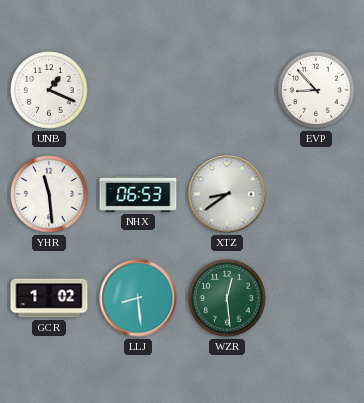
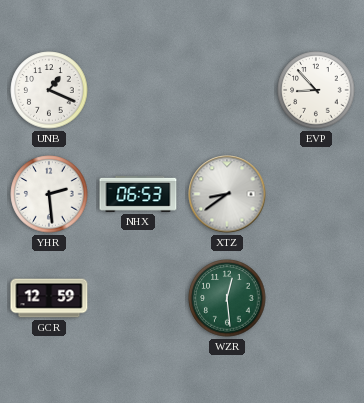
YHR: 11:29 -> 2:29
GCR: 1:02 -> 12:59
LLJ: 8:29 -> none
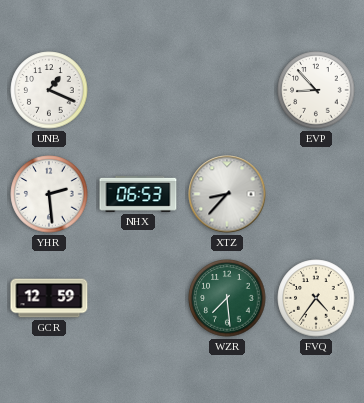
XTZ: 8:39 -> 8:37
WZR: 12:29 -> 7:29
FVQ: none -> 4:36
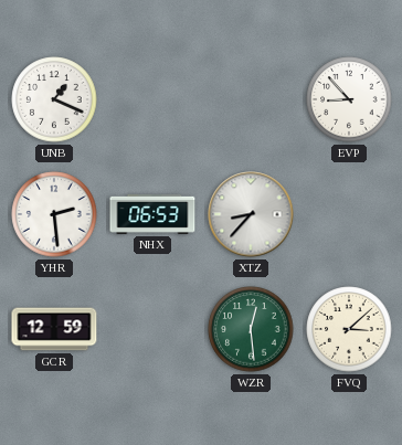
WZR: 7:29 -> 12:29
FVQ: 4:36 -> 3:08
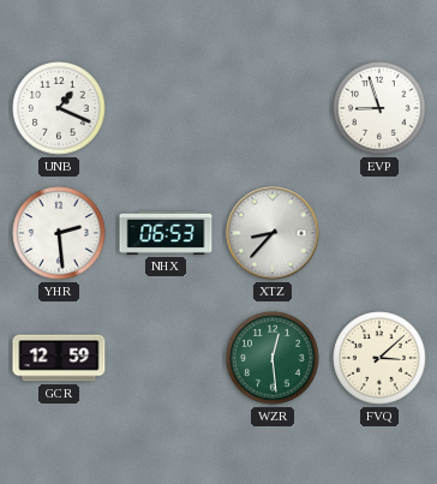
EVP: 8:53 -> 8:57
